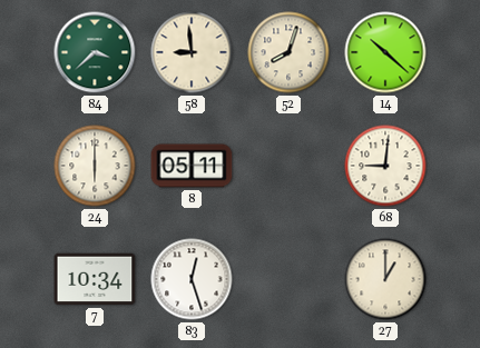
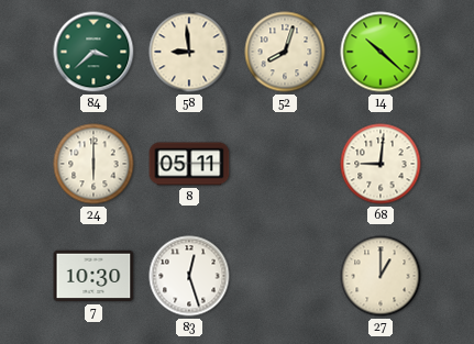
7: 10:34 -> 10:30
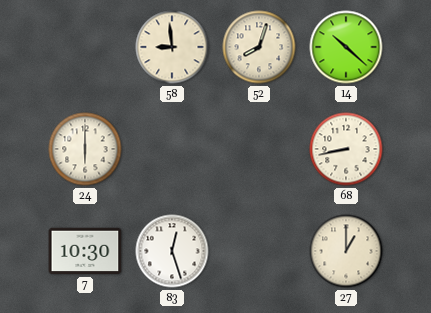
84: 3:38 -> none
8: 05:11 -> none
68: 9:01 -> 8:43
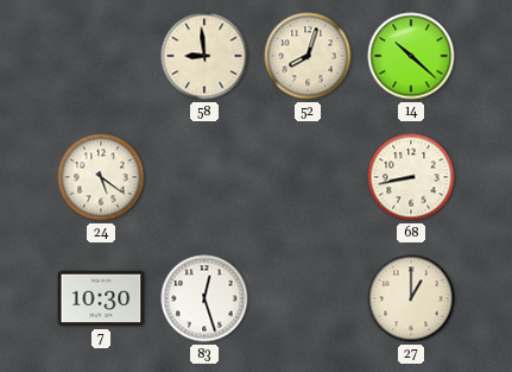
24: 6:00 -> 5:21
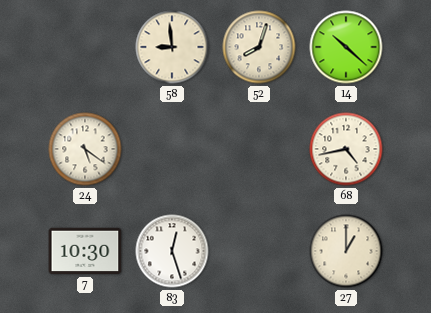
68: 8:43 -> 4:43
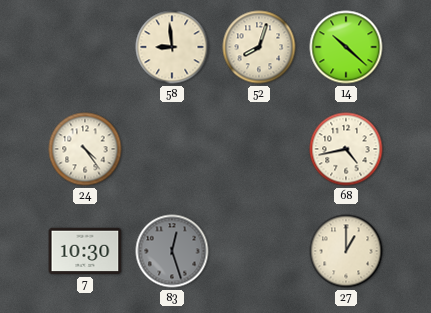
24: 5:21 -> 4:24
83 dial: white -> grey
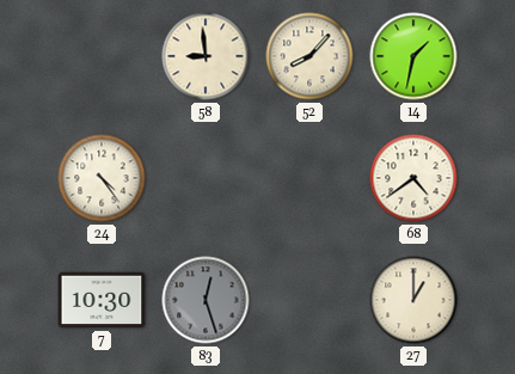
52: 8:03 -> 8:07
14: 10:22 -> 1:32
68: 4:43 -> 4:39
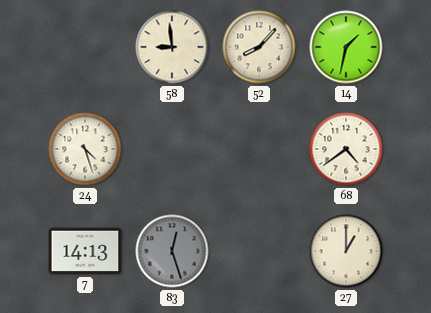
24: 4:24 -> 4:27
7: 10:30 -> 14:13
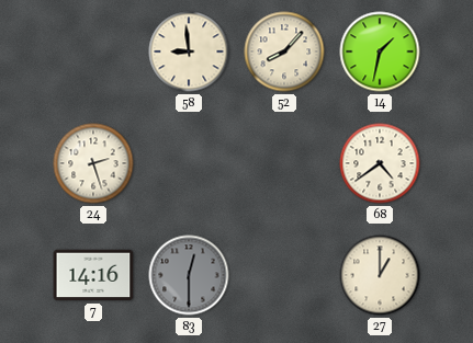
24: 4:27 -> 2:27
7: 14:13 -> 14:16
83: 12:27 -> 12:30
